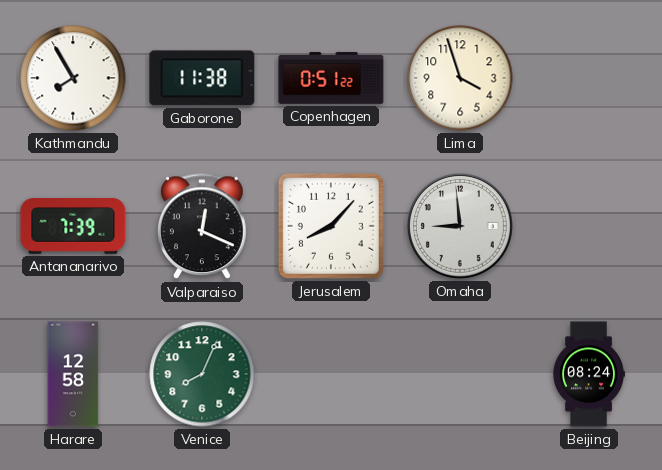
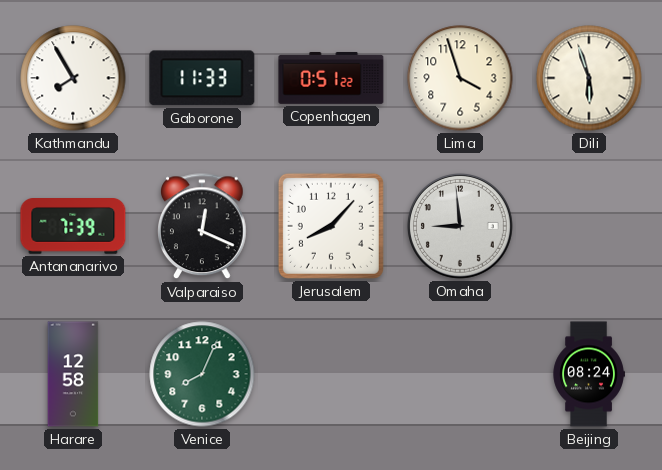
Gaborone: 11:38 -> 11:33
Dili: none -> 5:57
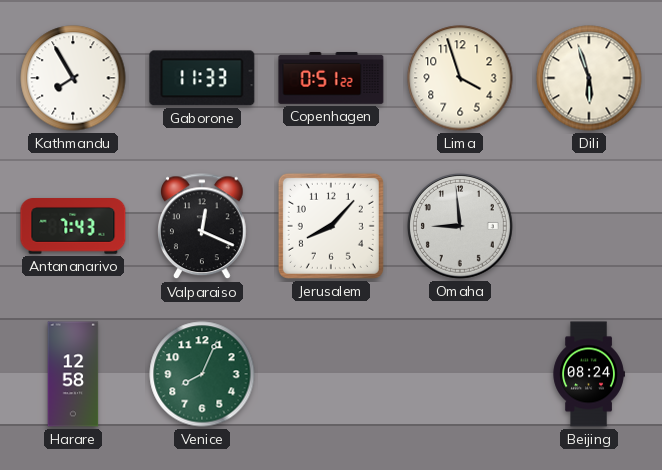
Antananarivo: 7:39 -> 7:43
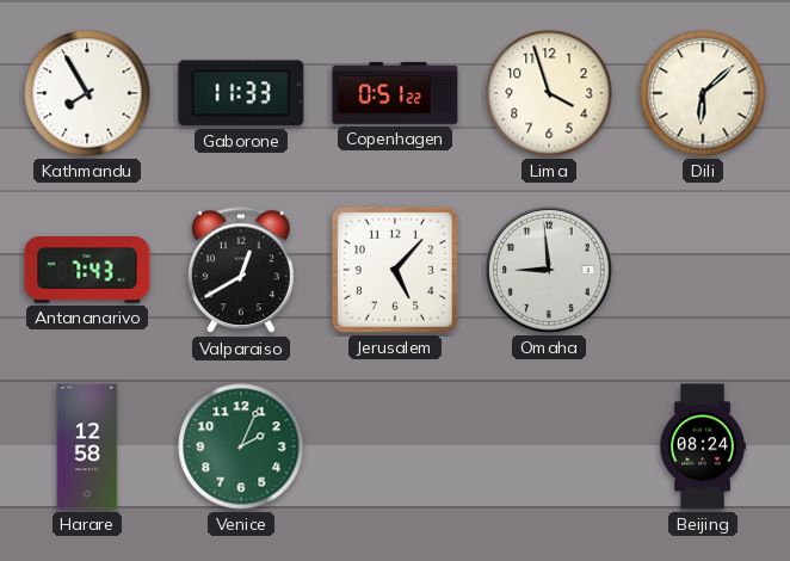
Dili: 5:57 -> 6:08
Valparaiso: 12:19 -> 12:40
Jerusalem: 8:07 -> 5:07
Venice: 8:04 -> 2:04
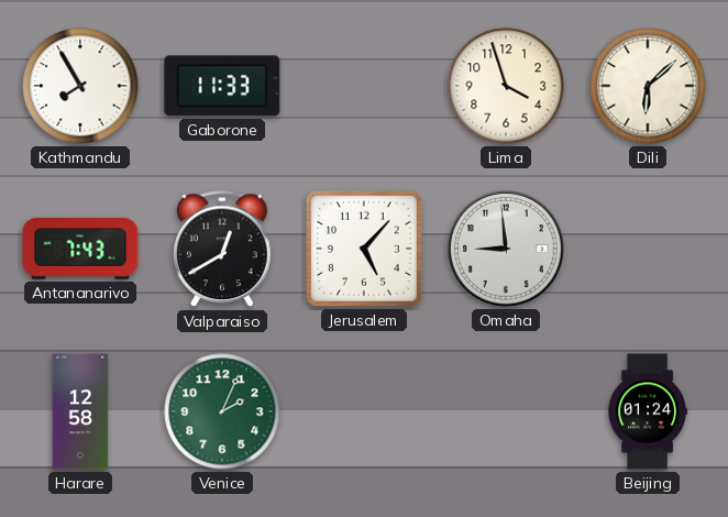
Copenhagen: 0:51 -> none
Beijing: 08:24 -> 01:24
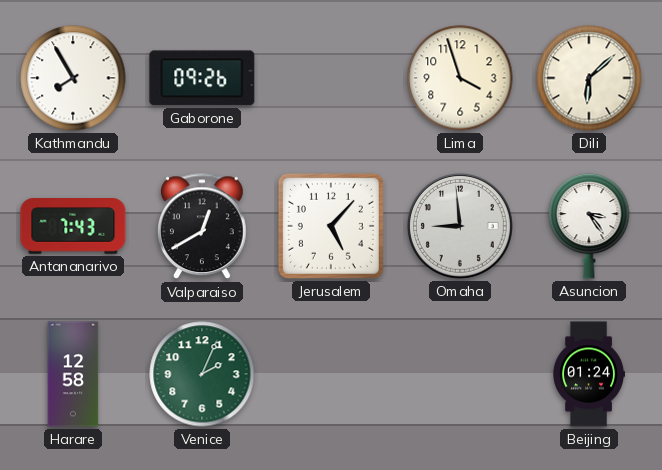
Gaborone: 11:33 -> 09:26
Asuncion: none -> 3:24
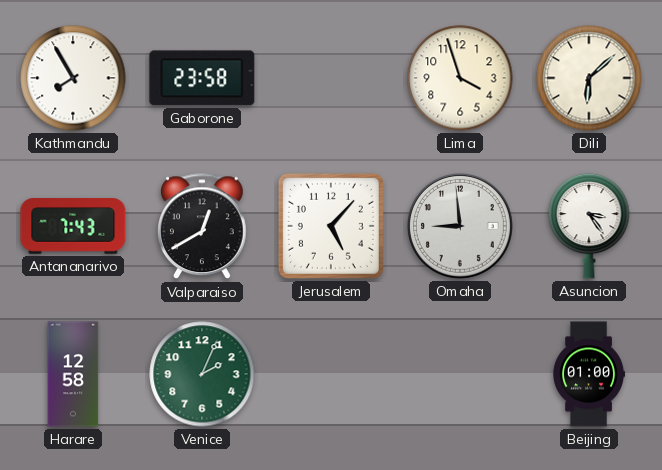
Gaborone: 09:26 -> 23:58
Beijing: 01:24 -> 01:00
